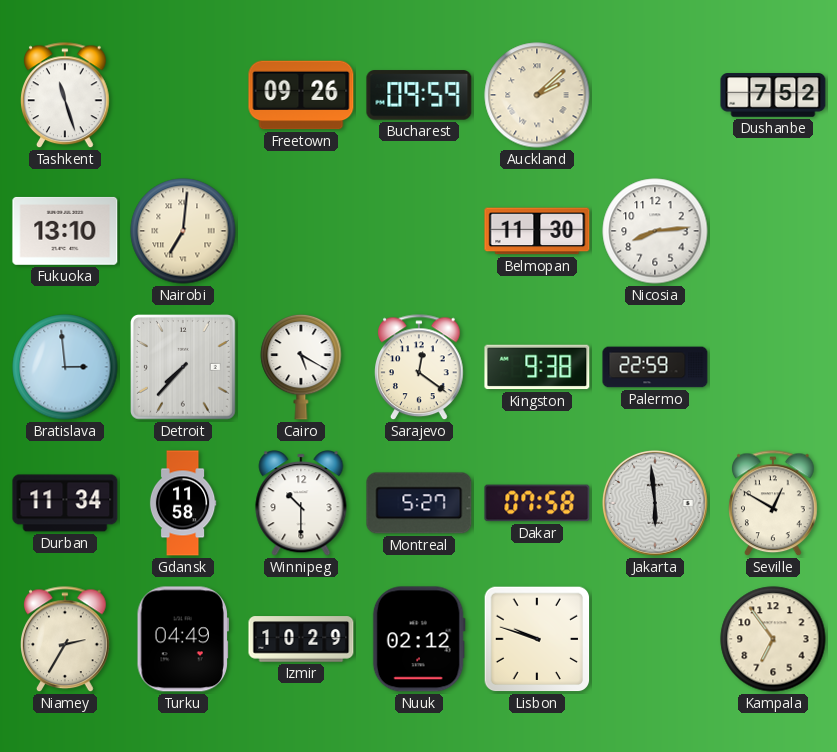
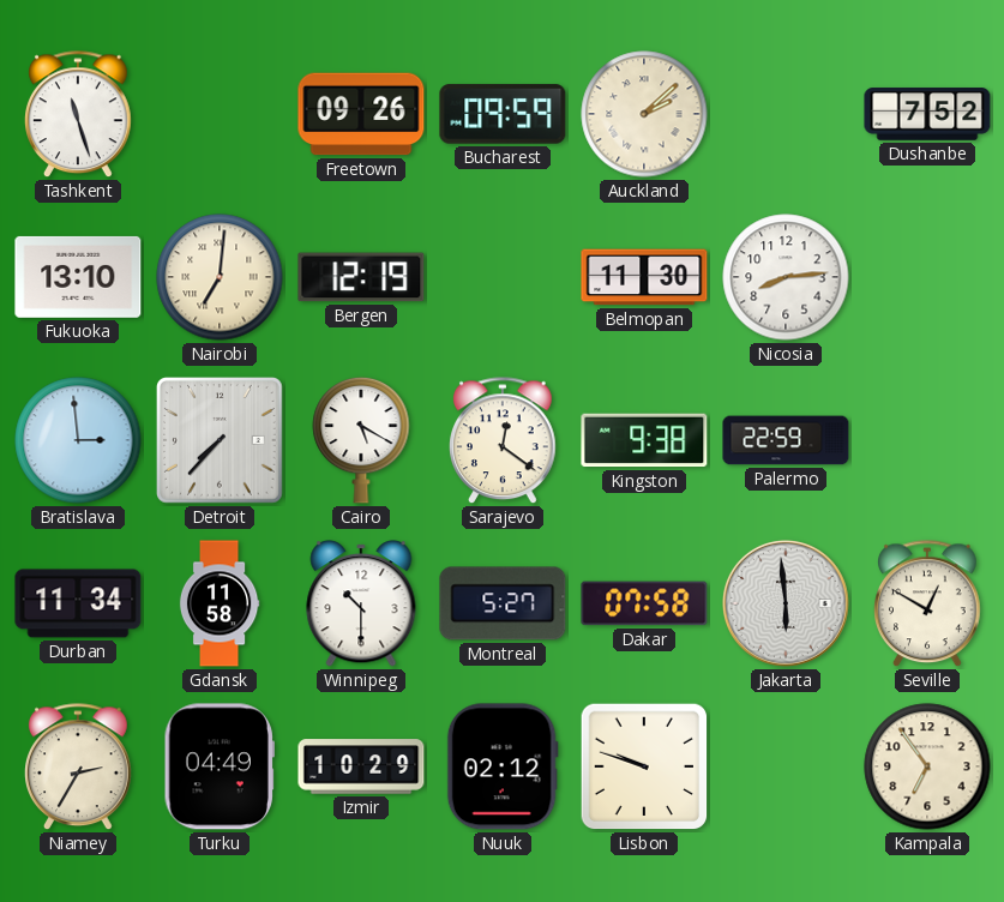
Bergen: none -> 12:19
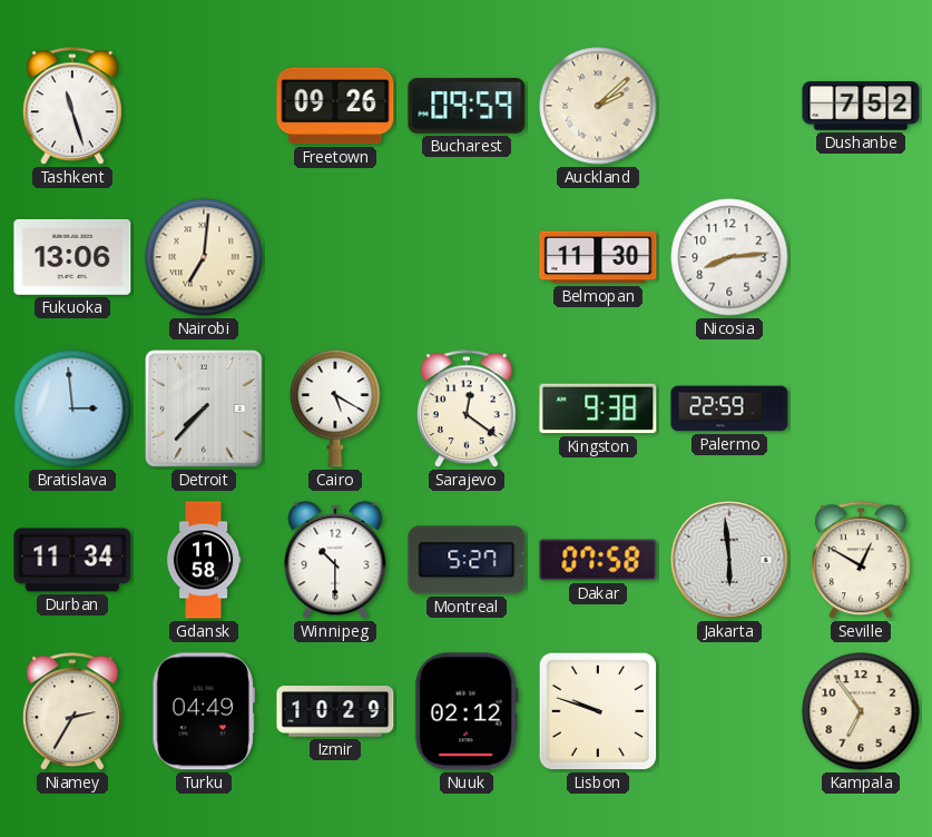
Fukuoka: 13:10 -> 13:06
Bergen: 12:19 -> none
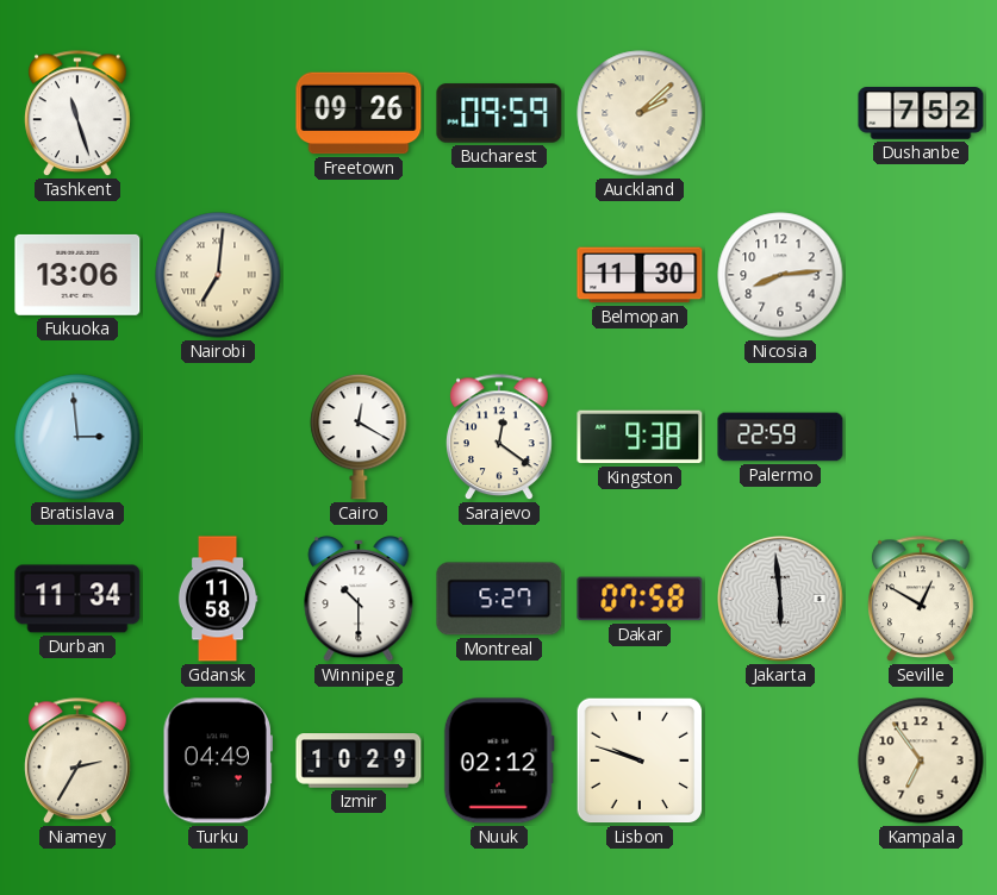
Detroit: 7:37 -> none
Cairo: 5:20 -> 12:20
